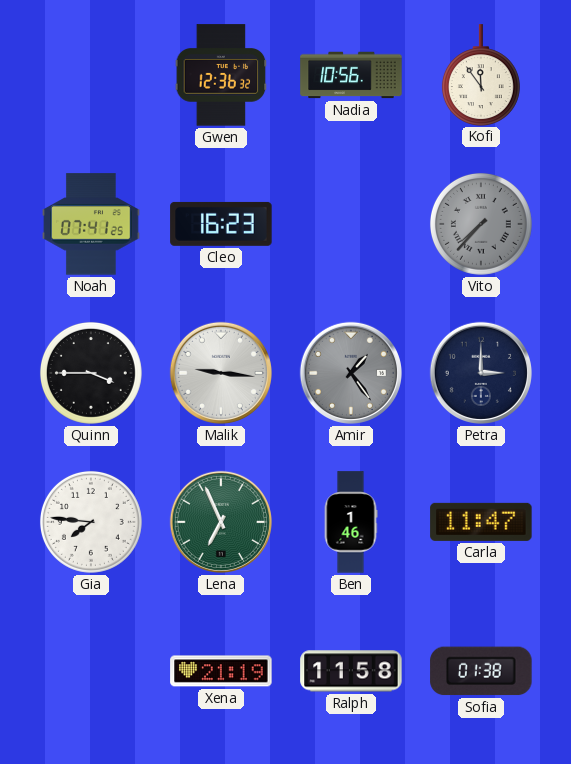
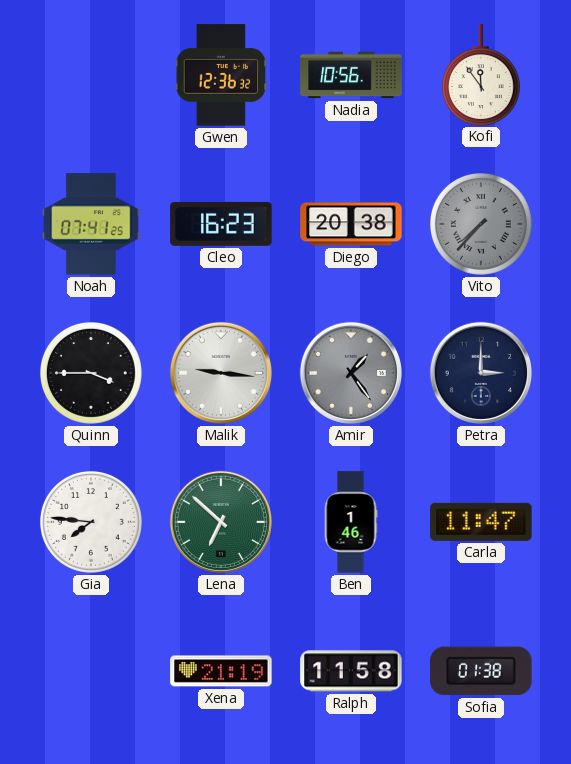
Diego: none -> 20:38
Lena: 6:56 -> 6:52
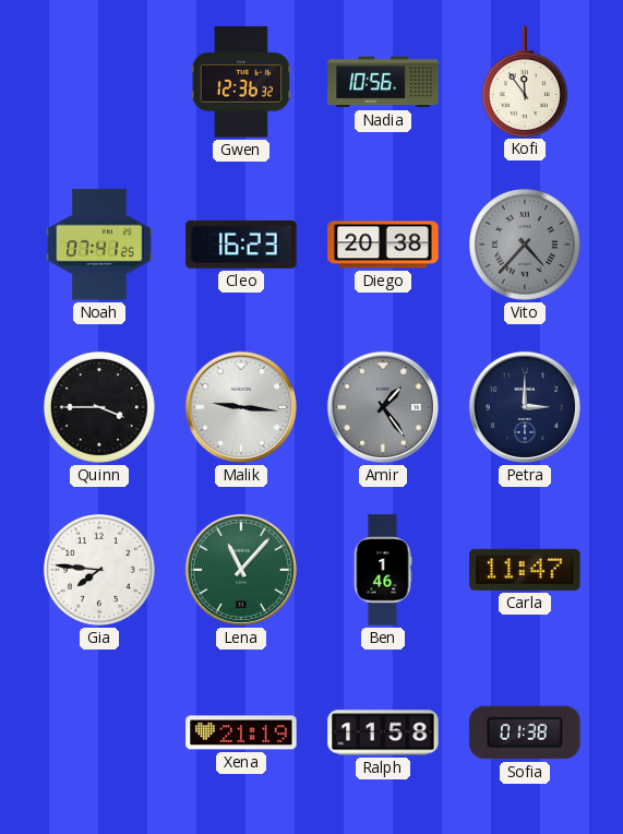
Vito: 7:37 -> 4:37
Lena: 6:52 -> 11:07
